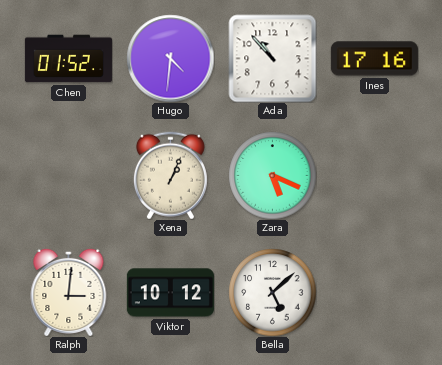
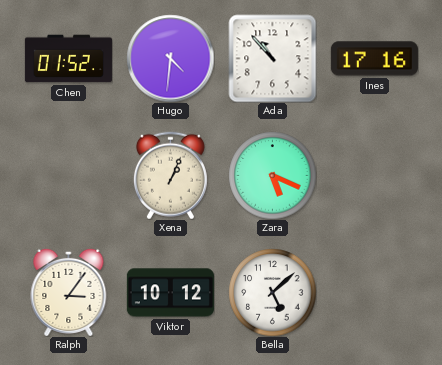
Ralph: 3:01 -> 3:06
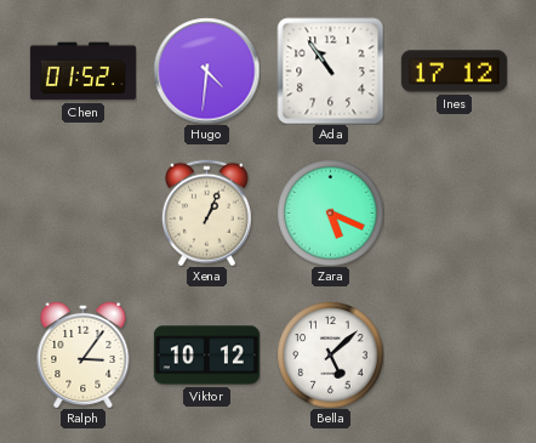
Ada: 10:53 -> 10:54
Ines: 17:16 -> 17:12
